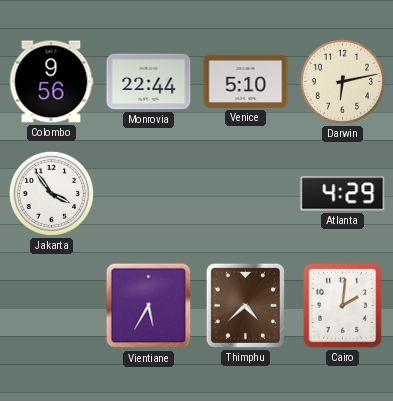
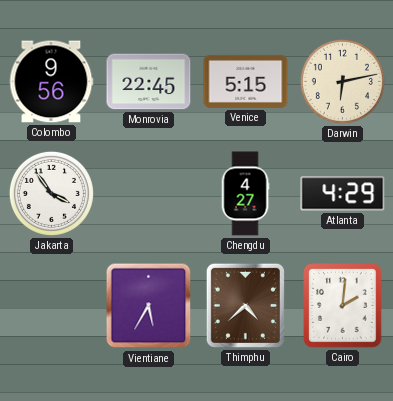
Monrovia: 22:44 -> 22:45
Venice: 5:10 -> 5:15
Chengdu: none -> 4:27
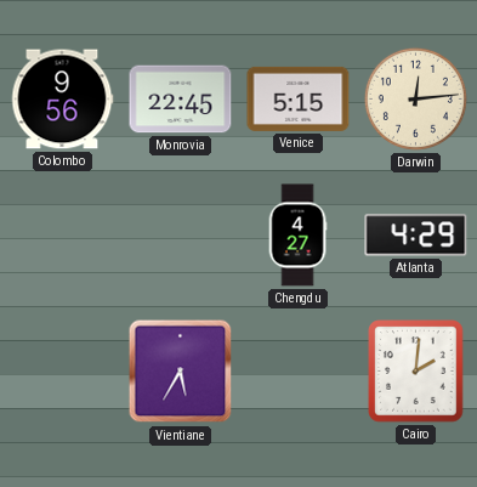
Darwin: 6:13 -> 12:14
Jakarta: 3:54 -> none
Thimphu: 4:38 -> none
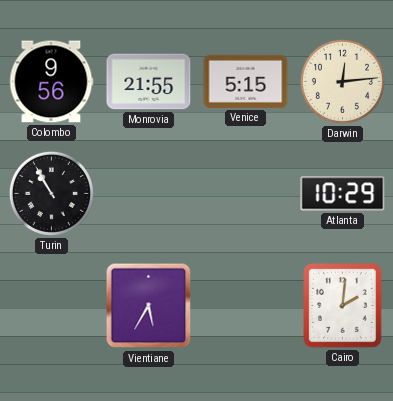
Monrovia: 22:45 -> 21:55
Turin: none -> 10:55
Chengdu: 4:27 -> none
Atlanta: 4:29 -> 10:29
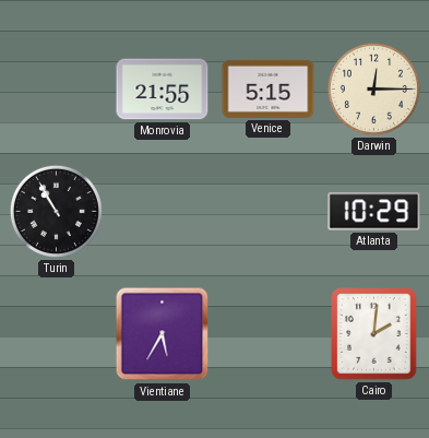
Colombo: 9:56 -> none
Darwin: 12:14 -> 12:15
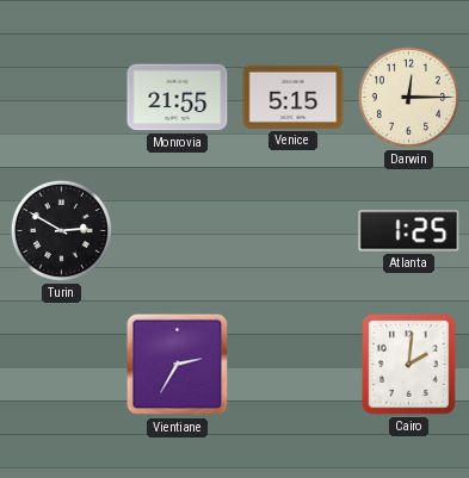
Turin: 10:55 -> 2:50
Atlanta: 10:29 -> 1:25
Vientiane: 5:35 -> 2:35
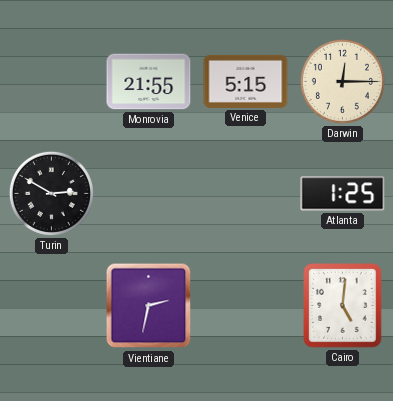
Vientiane: 2:35 -> 2:32
Cairo: 2:01 -> 5:01
